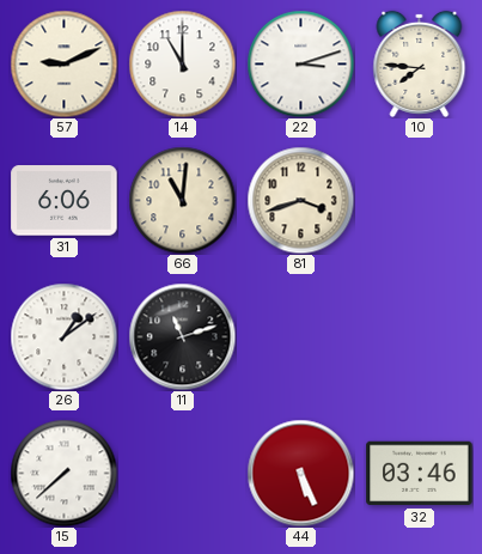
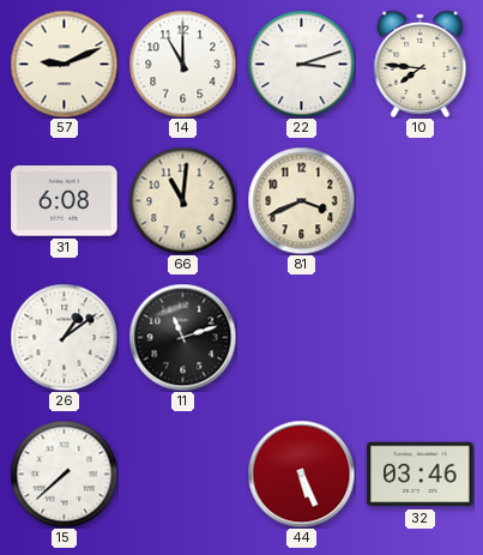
31: 6:06 -> 6:08
81: 3:42 -> 3:41
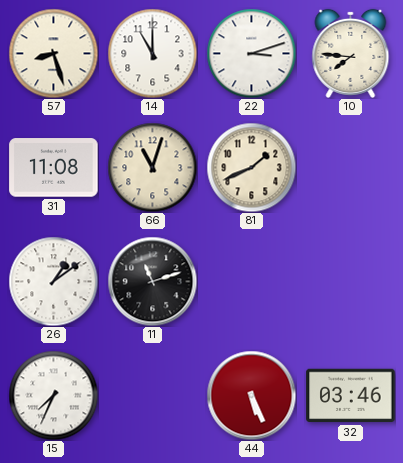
57: 9:11 -> 8:27
31: 6:08 -> 11:08
66: 11:01 -> 11:03
81: 3:41 -> 1:41
15: 7:38 -> 7:34
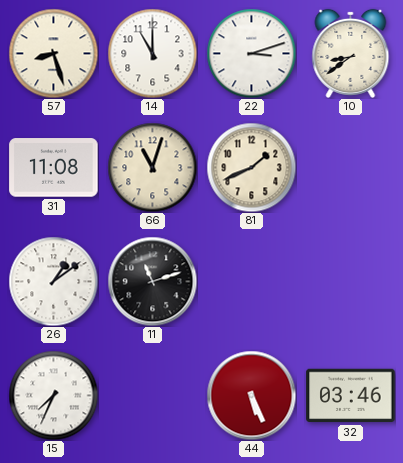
10: 7:46 -> 8:39
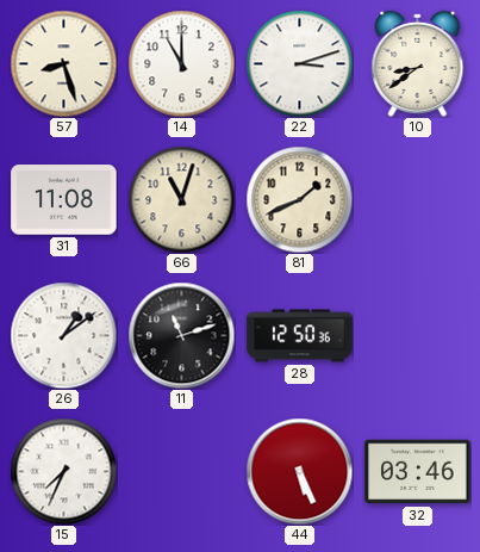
28: none -> 12:50
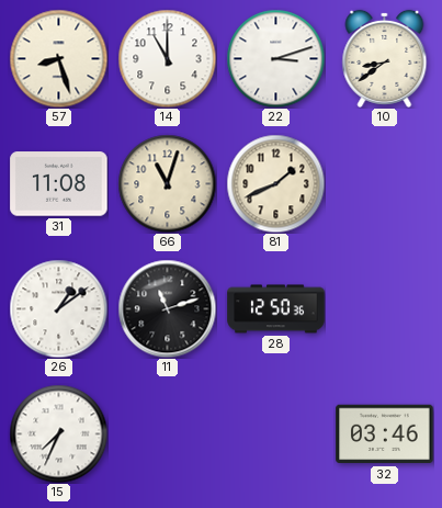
44: 5:26 -> none
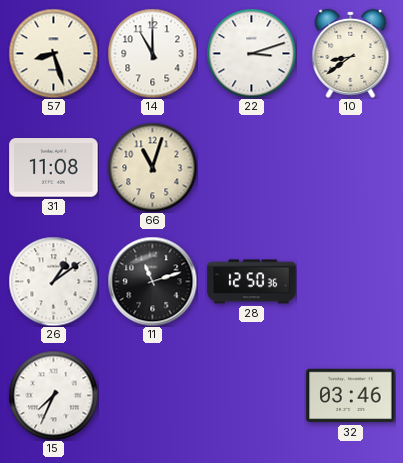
81: 1:41 -> none
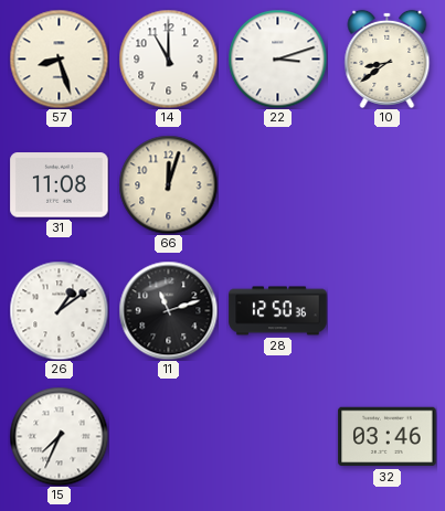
66: 11:03 -> 12:03
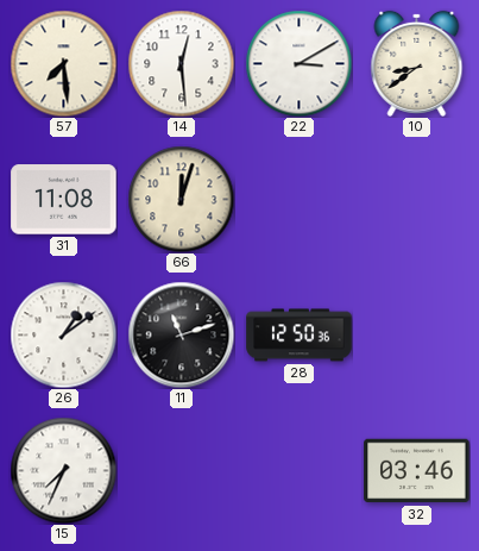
57: 8:27 -> 7:29
14: 11:00 -> 12:29
22: 3:12 -> 3:10
